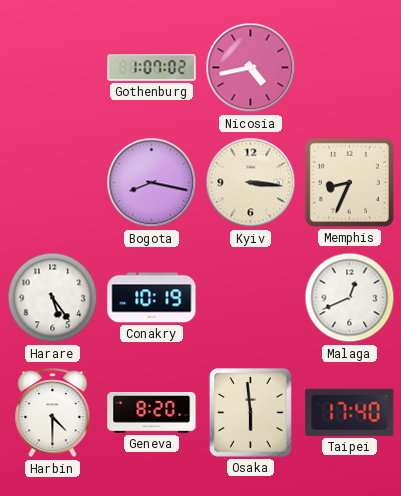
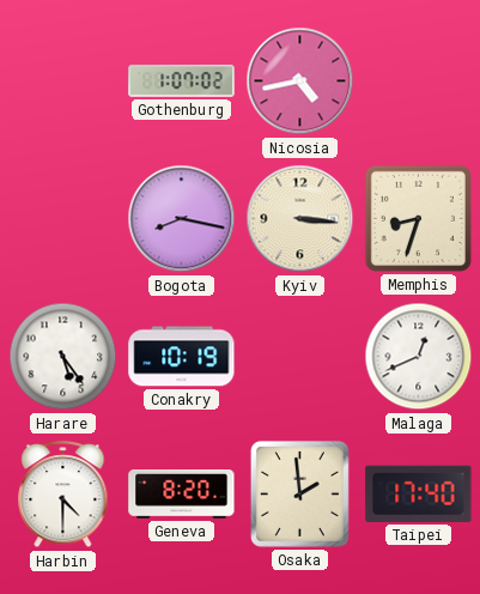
Memphis: 8:34 -> 8:33
Osaka: 5:59 -> 1:59
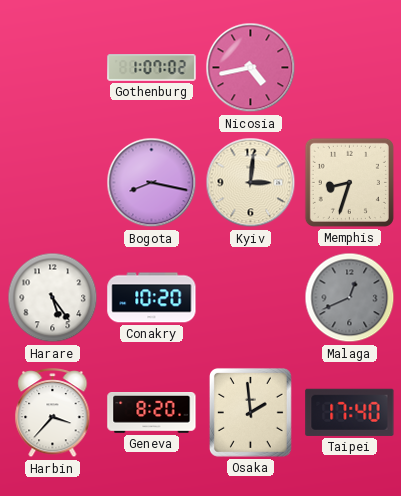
Kyiv: 3:16 -> 3:01
Conakry: 10:19 -> 10:20
Malaga dial: white -> grey
Harbin: 4:30 -> 3:37
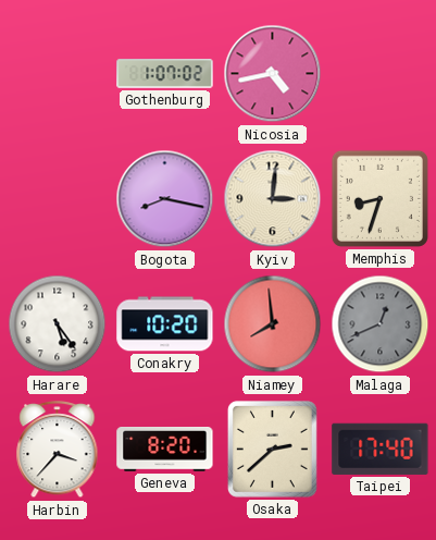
Niamey: none -> 7:59
Osaka: 1:59 -> 2:38
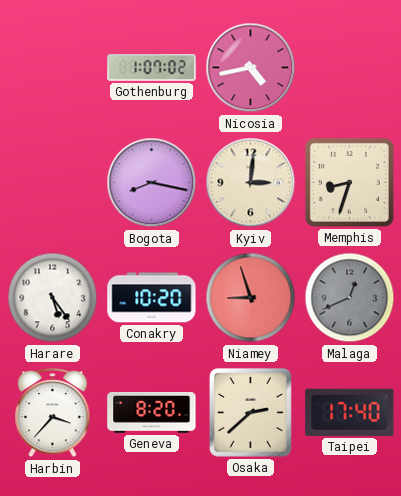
Niamey: 7:59 -> 8:57
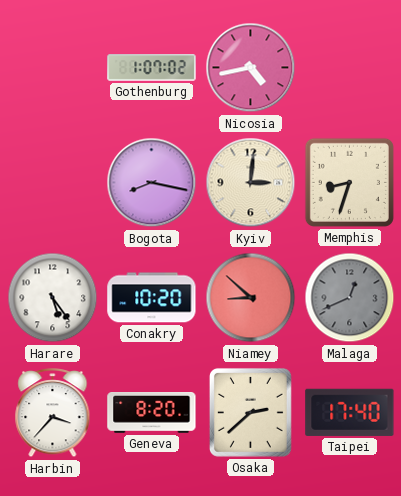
Niamey: 8:57 -> 8:52
